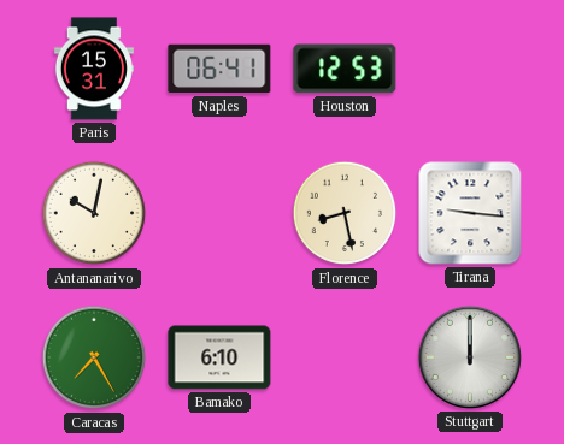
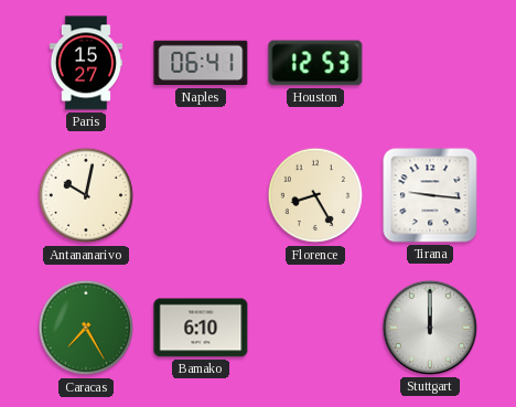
Paris: 15:31 -> 15:27
Florence: 8:28 -> 8:25
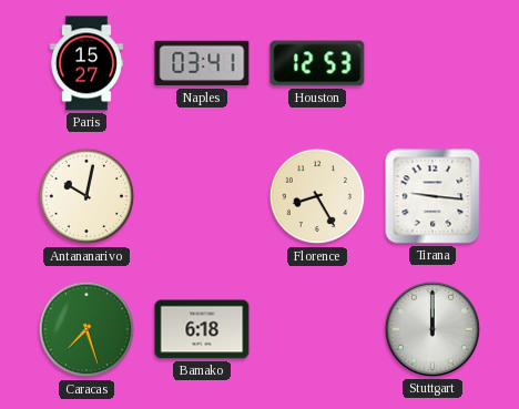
Naples: 06:41 -> 03:41
Caracas: 7:25 -> 7:27
Bamako: 6:10 -> 6:18
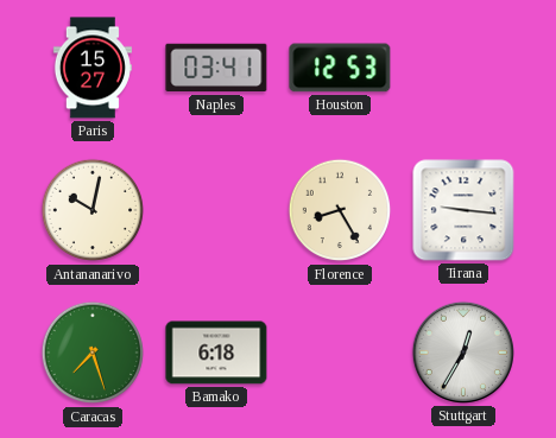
Stuttgart: 12:00 -> 12:35
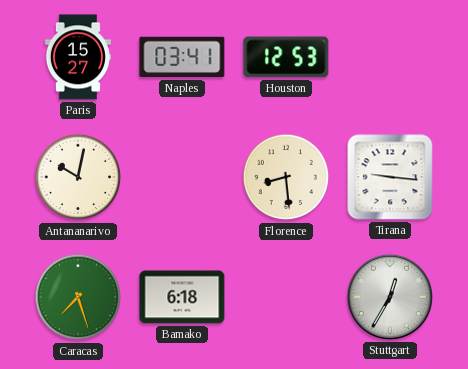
Florence: 8:25 -> 8:29
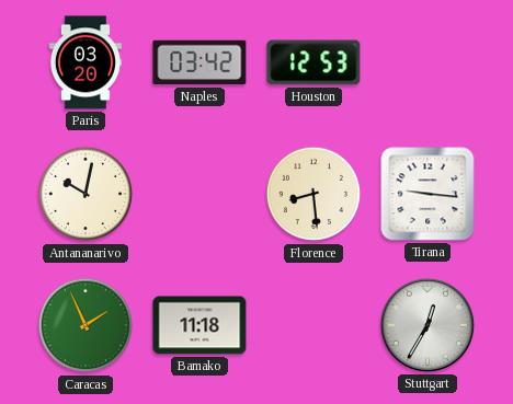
Paris: 15:27 -> 03:20
Naples: 03:41 -> 03:42
Caracas: 7:27 -> 1:56
Bamako: 6:18 -> 11:18
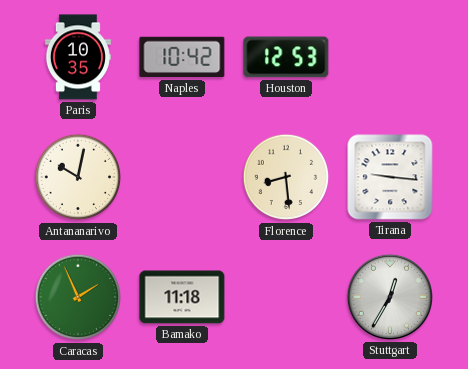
Paris: 03:20 -> 10:35
Naples: 03:42 -> 10:42
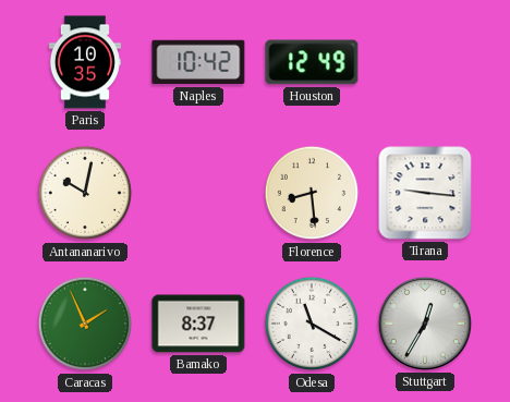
Houston: 12:53 -> 12:49
Bamako: 11:18 -> 8:37
Odesa: none -> 11:20
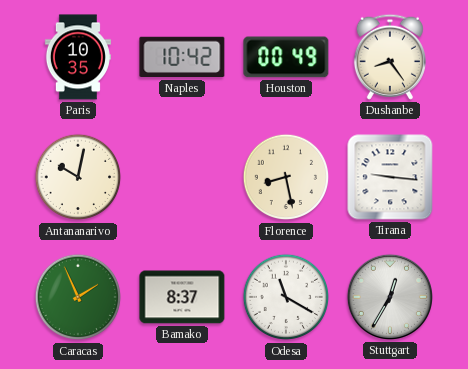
Houston: 12:49 -> 00:49
Dushanbe: none -> 8:24
Florence: 8:29 -> 8:28
